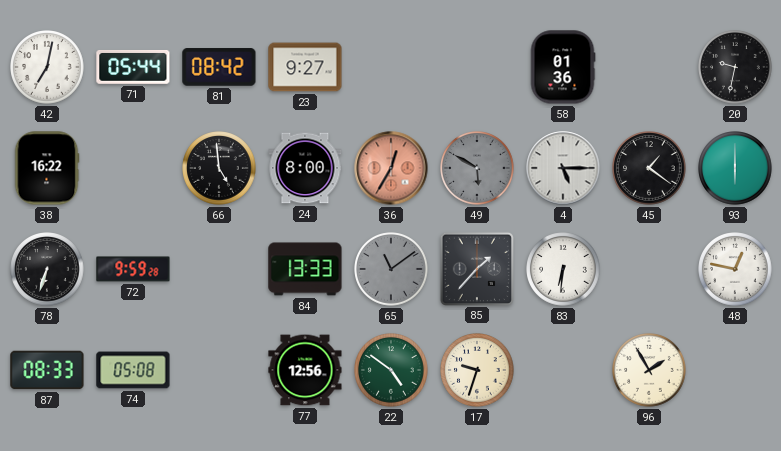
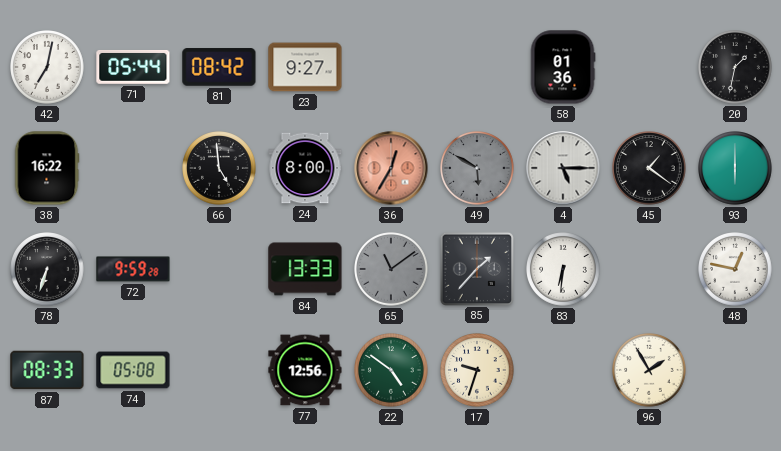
20: 9:32 -> 1:32
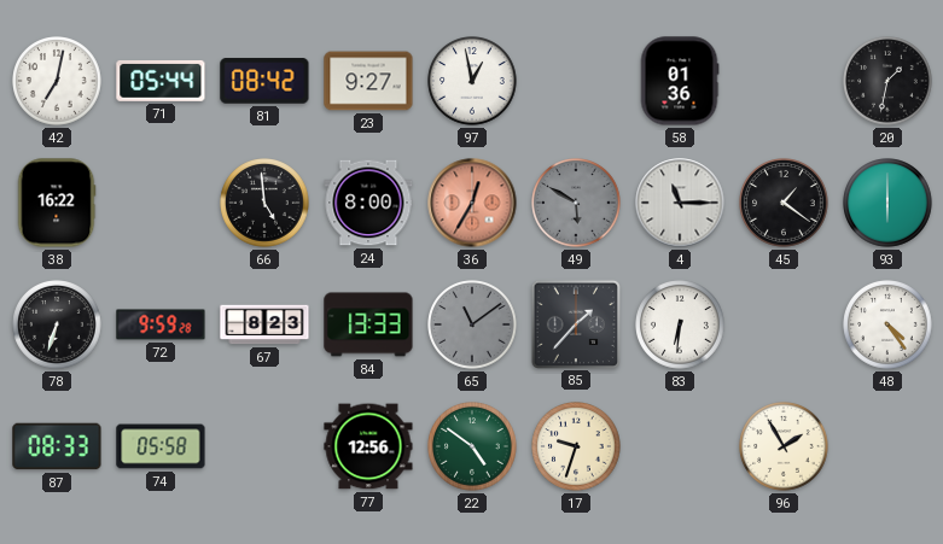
97: none -> 12:58
4: 5:15 -> 11:15
67: none -> 8:23
48: 12:47 -> 4:24
74: 05:08 -> 05:58
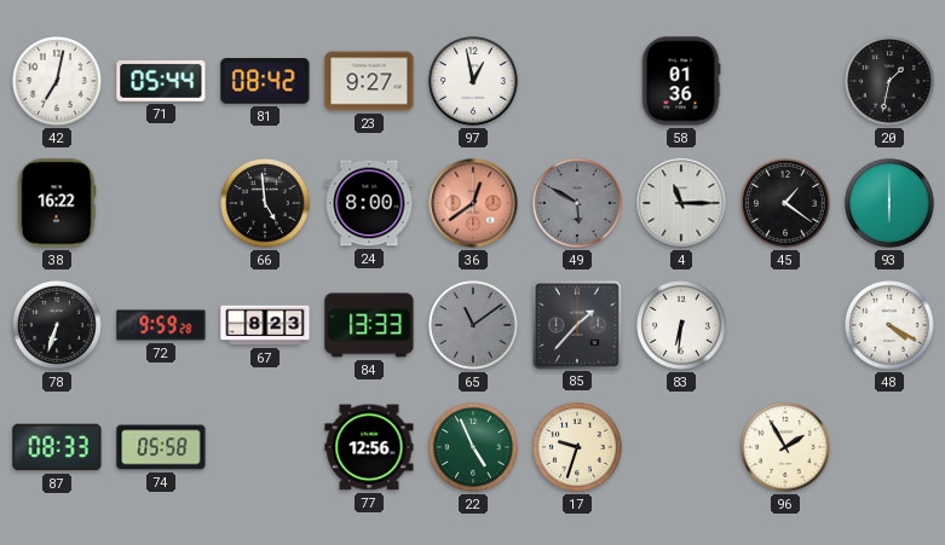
36: 12:35 -> 12:39
48: 4:24 -> 4:20
22: 4:51 -> 4:56
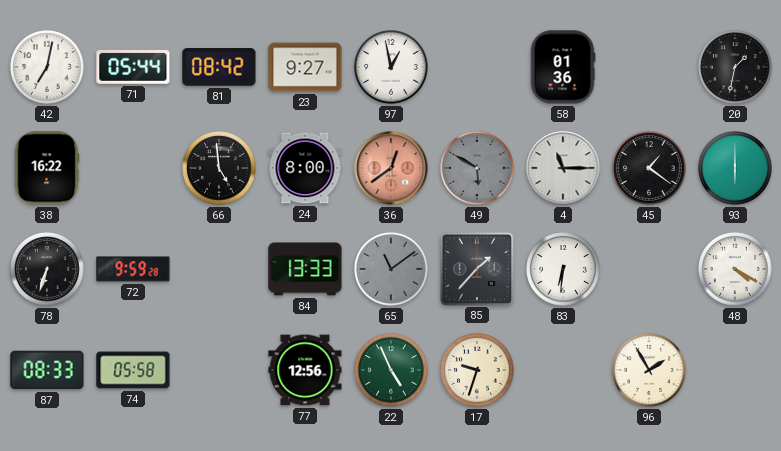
67: 8:23 -> none
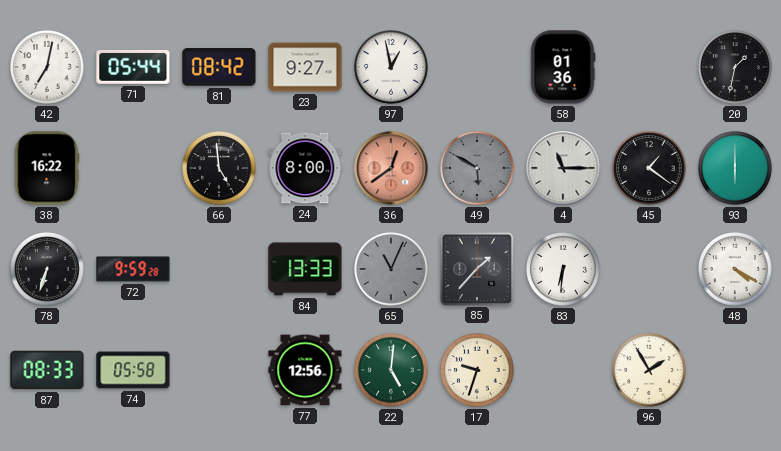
65: 11:09 -> 11:04
22: 4:56 -> 5:01
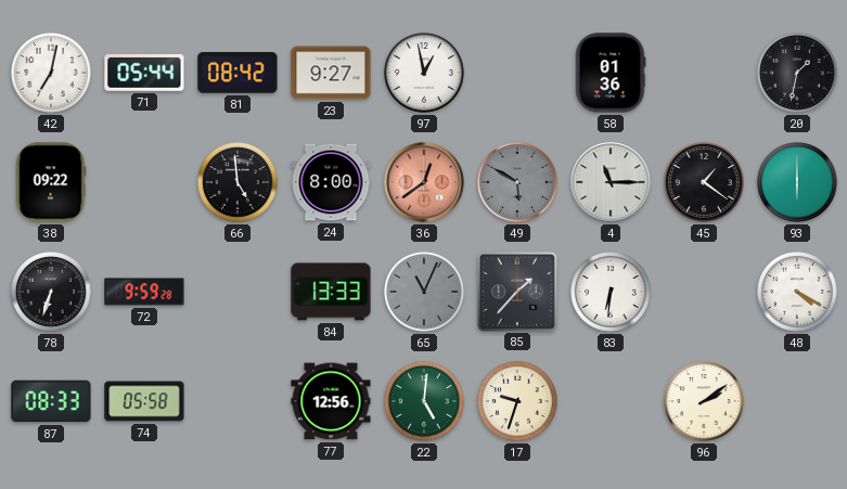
38: 16:22 -> 09:22
96: 1:55 -> 2:09
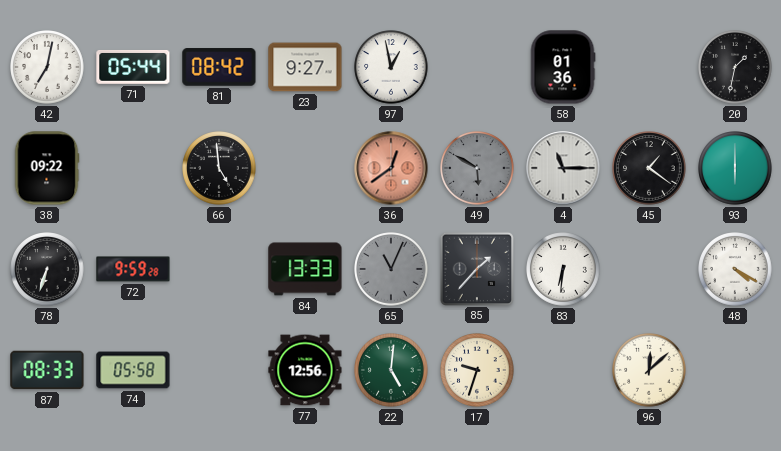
24: 8:00 -> none
96: 2:09 -> 12:08
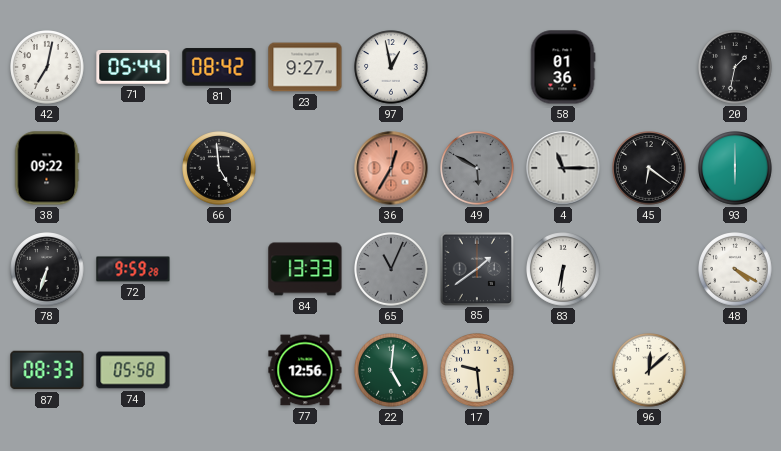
36: 12:39 -> 12:35
45: 1:21 -> 6:21
85: 1:37 -> 1:39
17: 9:33 -> 9:29
